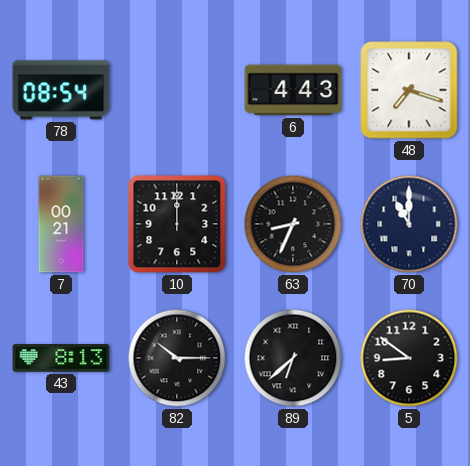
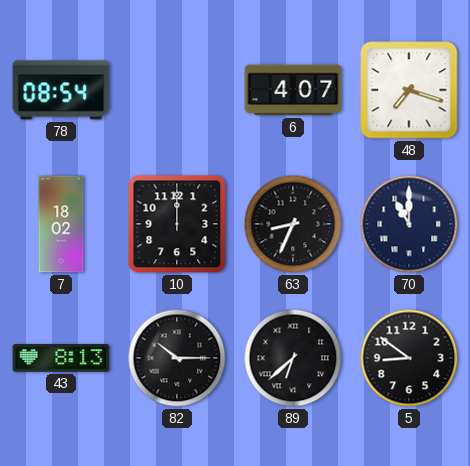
6: 4:43 -> 4:07
7: 00:21 -> 18:02
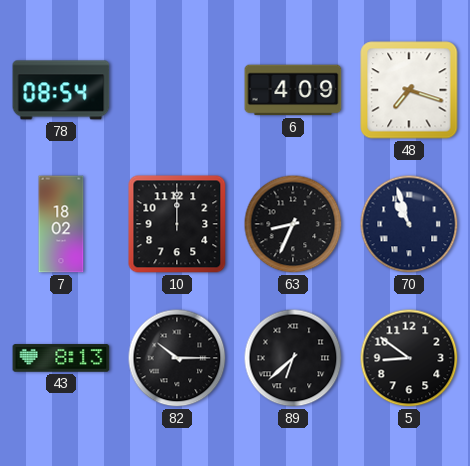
6: 4:07 -> 4:09
70: 11:00 -> 10:57
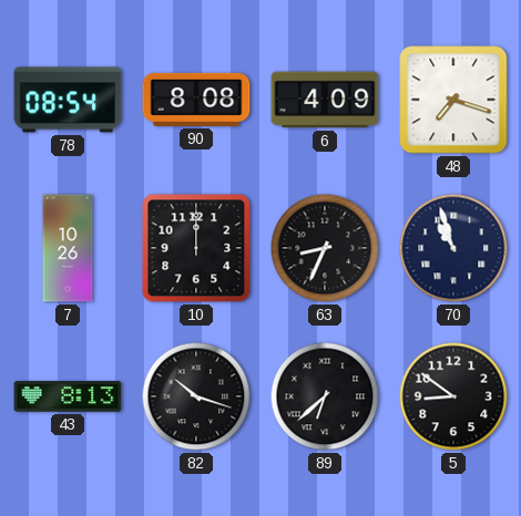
90: none -> 8:08
7: 18:02 -> 10:26
82: 10:15 -> 10:18
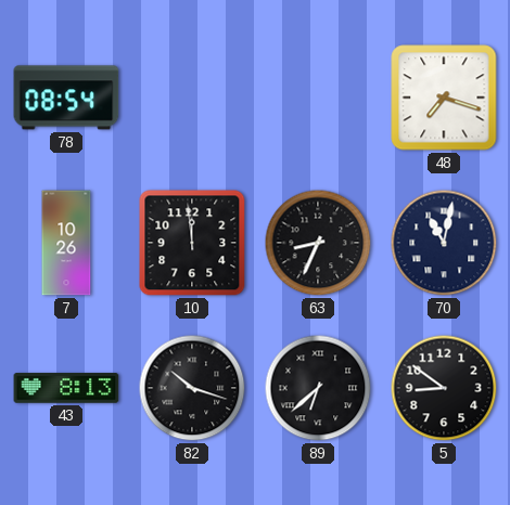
90: 8:08 -> none
6: 4:09 -> none
10: 12:00 -> 11:59
70: 10:57 -> 11:02
